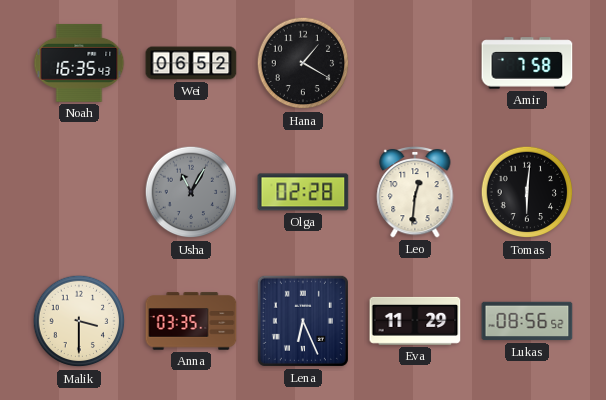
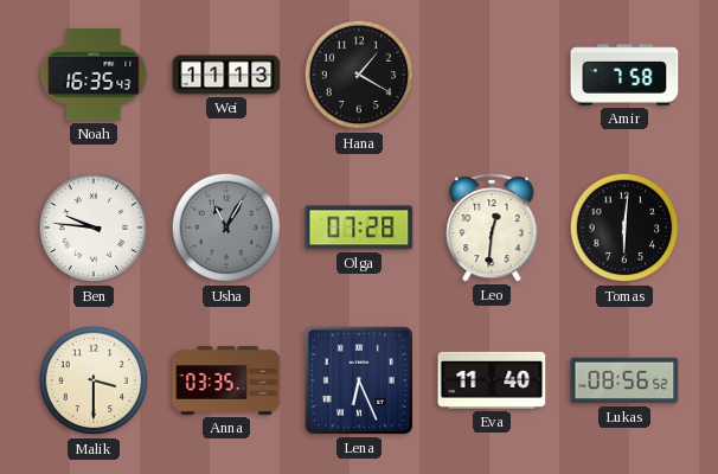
Wei: 06:52 -> 11:13
Ben: none -> 9:46
Olga: 02:28 -> 07:28
Eva: 11:29 -> 11:40
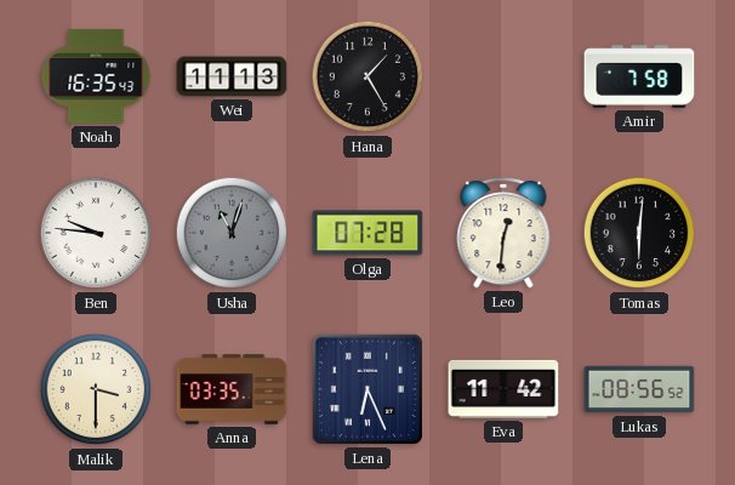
Hana: 1:20 -> 1:25
Usha: 11:05 -> 11:03
Eva: 11:40 -> 11:42
